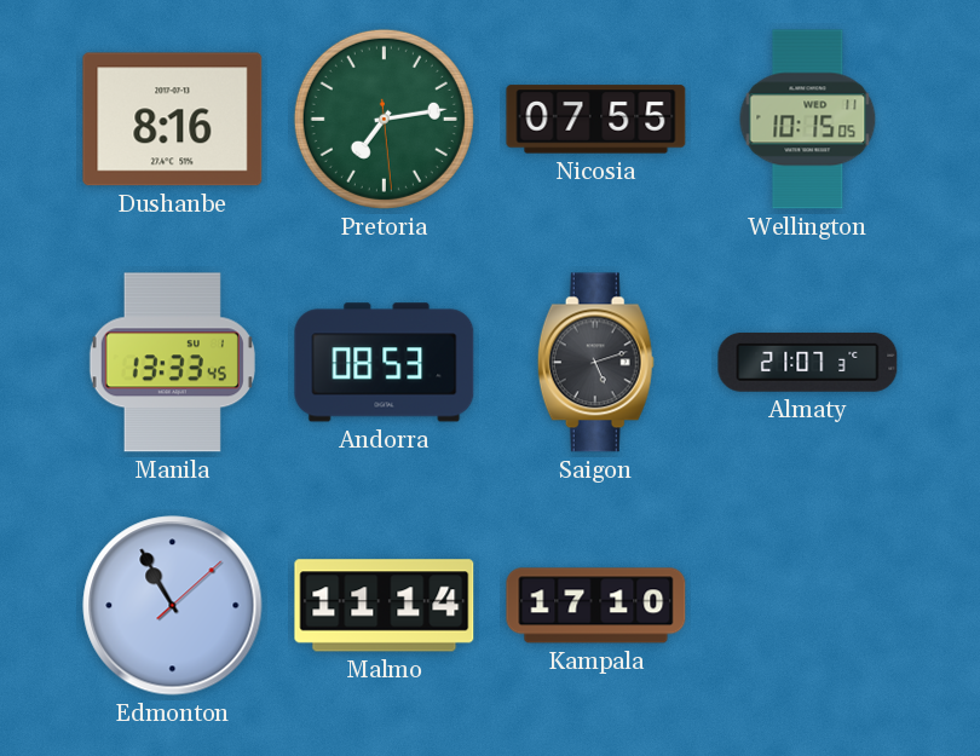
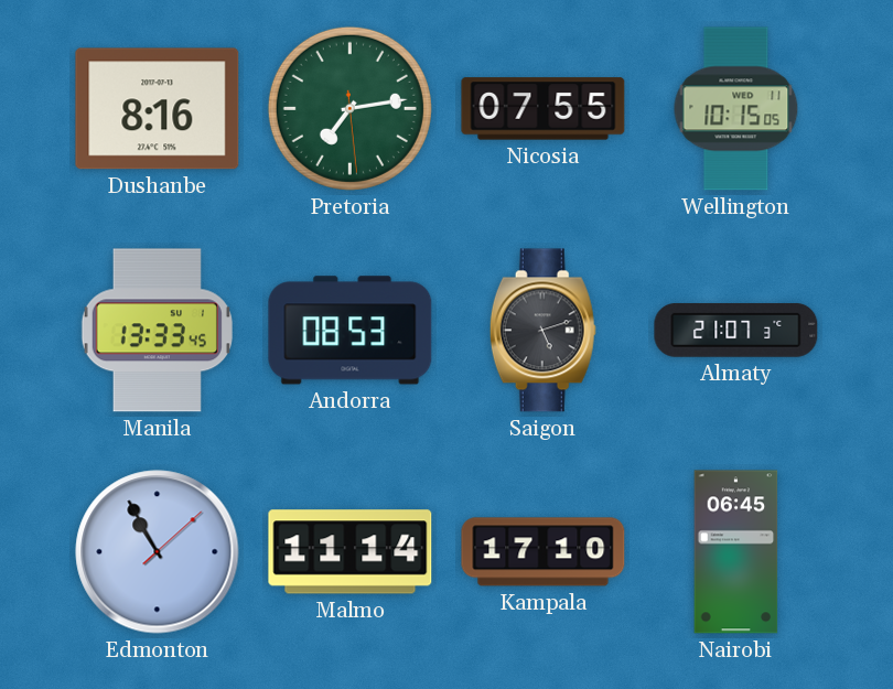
Nairobi: none -> 06:45
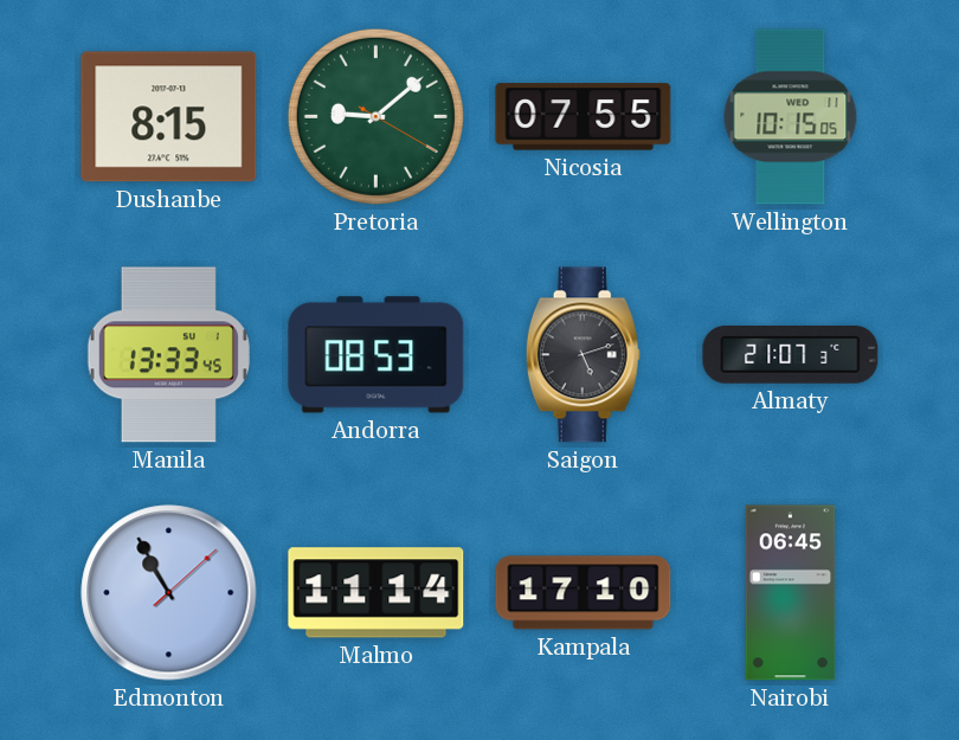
Dushanbe: 8:16 -> 8:15
Pretoria: 7:13 -> 9:08
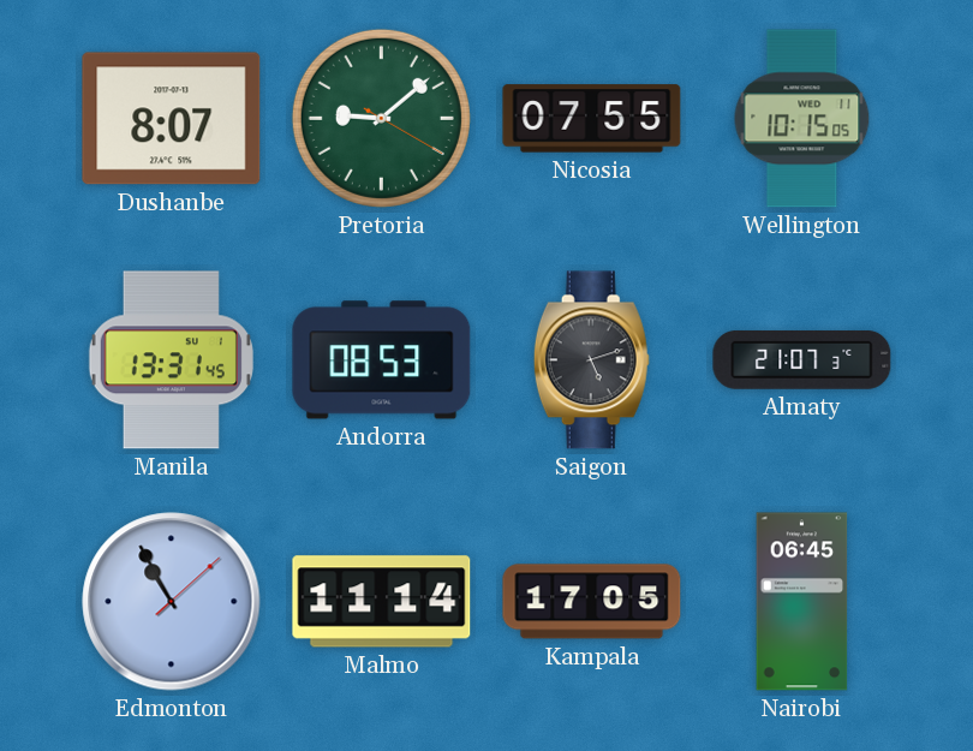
Dushanbe: 8:15 -> 8:07
Manila: 13:33 -> 13:31
Kampala: 17:10 -> 17:05
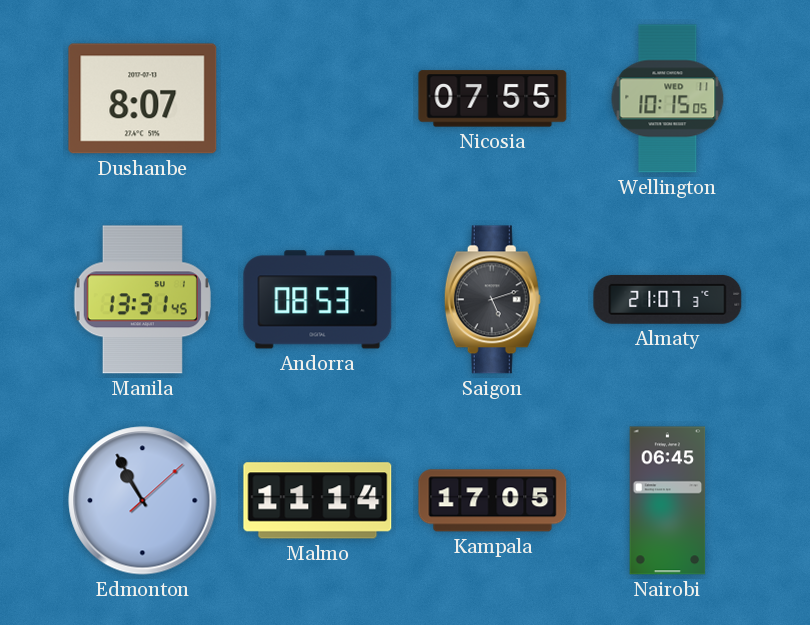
Pretoria: 9:08 -> none
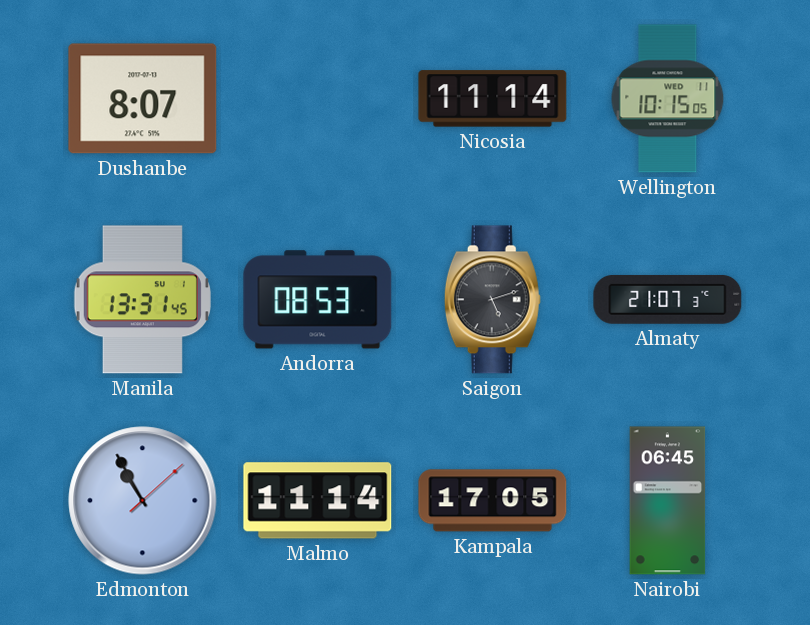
Nicosia: 07:55 -> 11:14
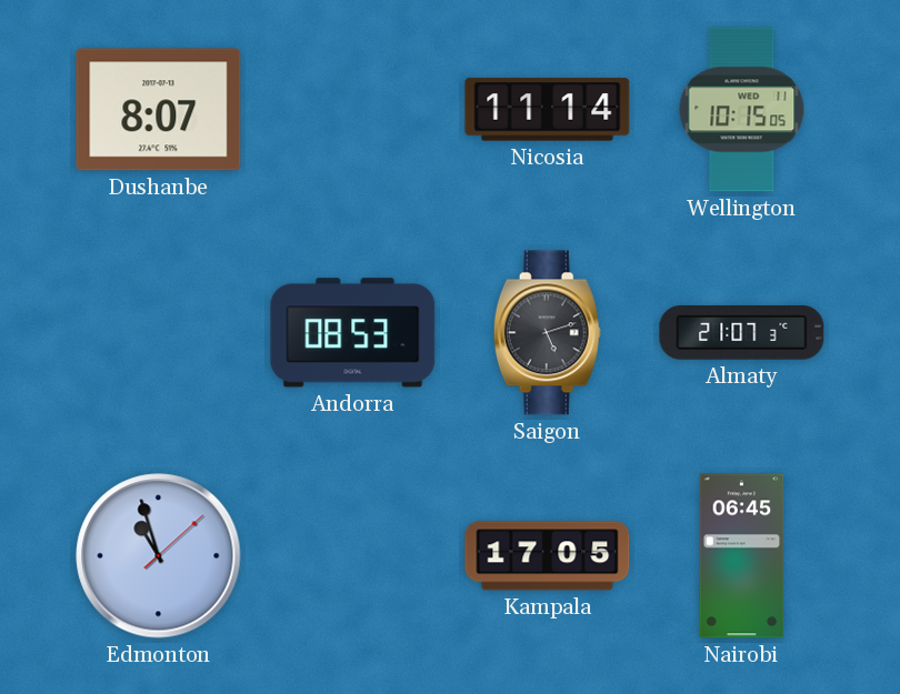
Manila: 13:31 -> none
Edmonton: 10:55 -> 10:57
Malmo: 11:14 -> none
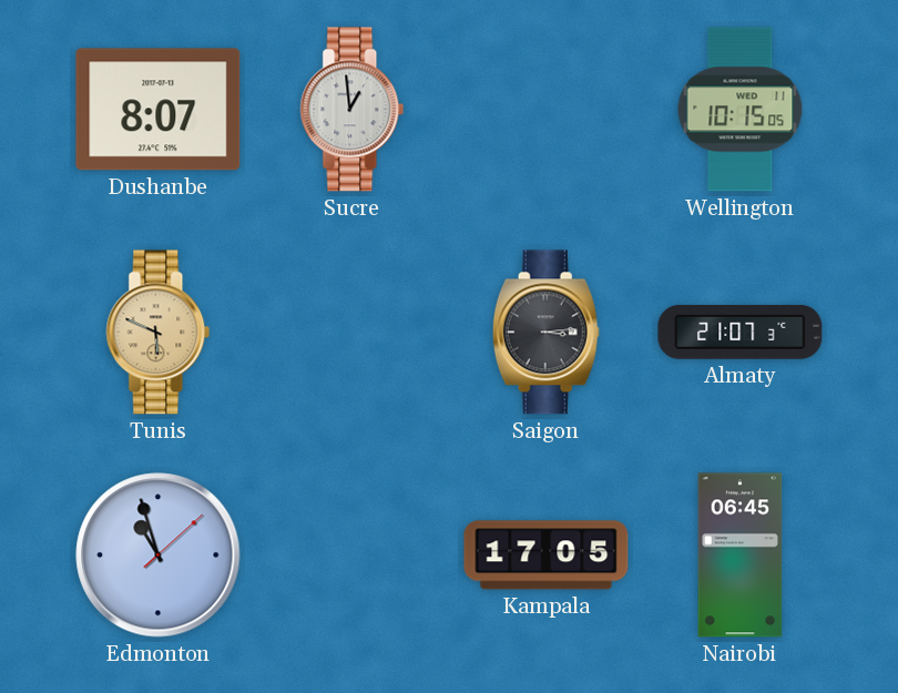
Sucre: none -> 12:59
Nicosia: 11:14 -> none
Tunis: none -> 5:49
Andorra: 08:53 -> none
Saigon: 5:12 -> 3:14
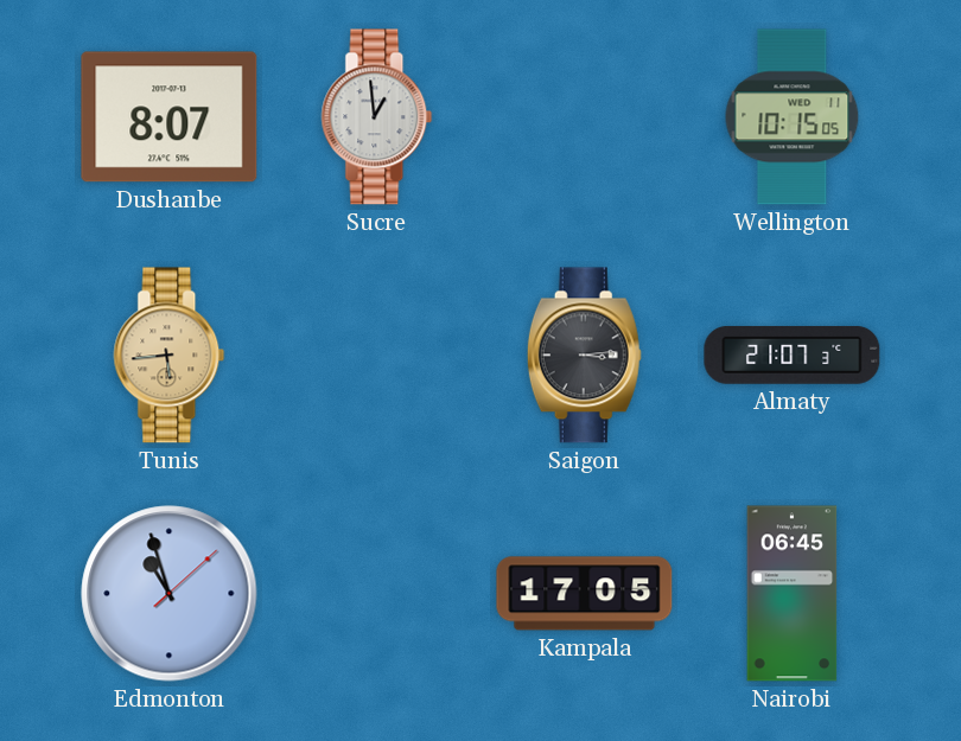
Tunis: 5:49 -> 5:44
